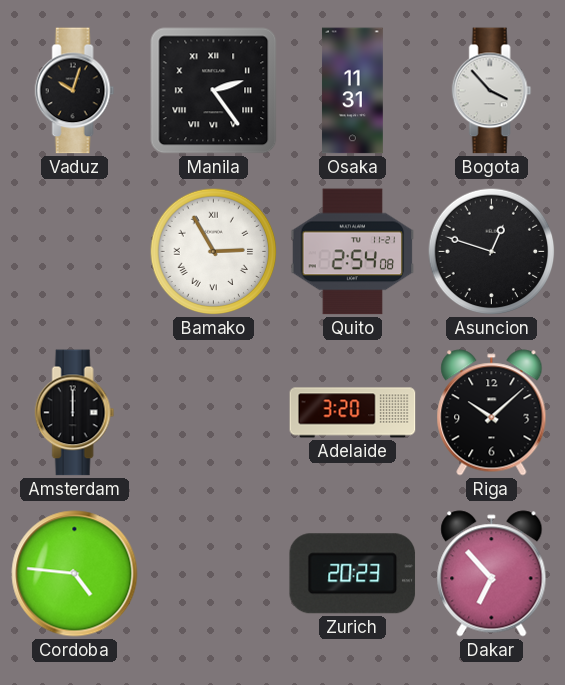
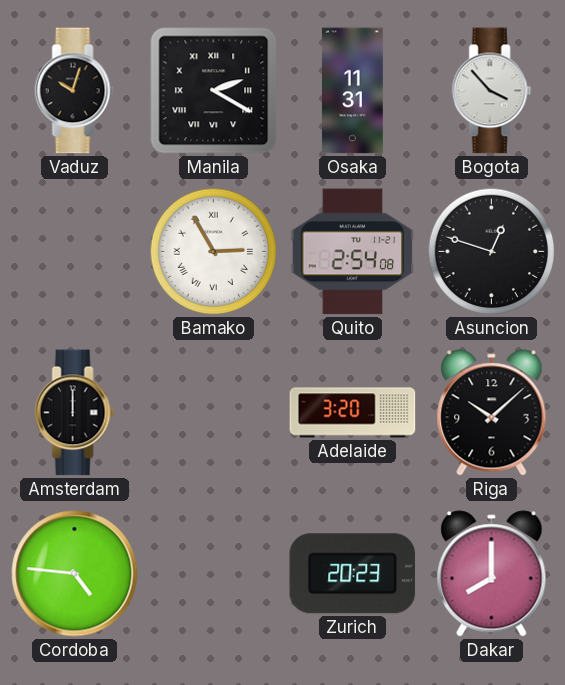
Manila: 2:24 -> 2:20
Dakar: 6:53 -> 8:00
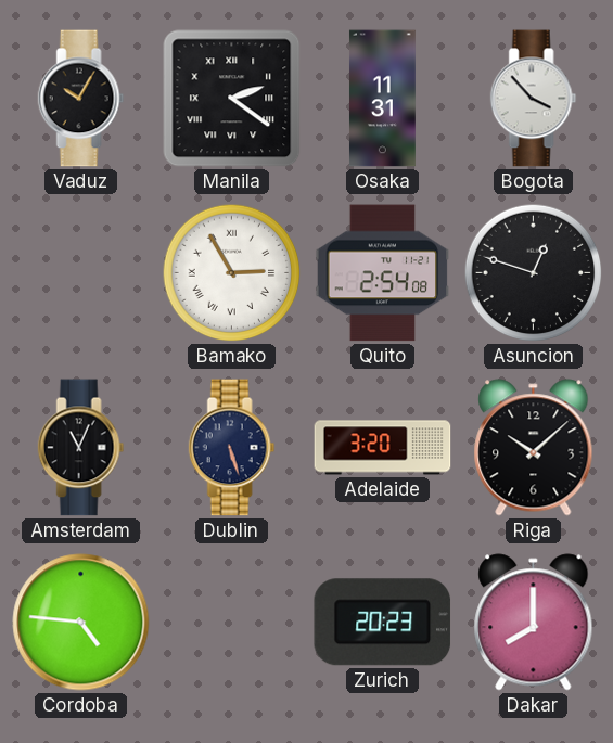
Vaduz: 10:03 -> 10:05
Manila: 2:20 -> 2:21
Amsterdam: 12:00 -> 11:04
Dublin: none -> 5:27
